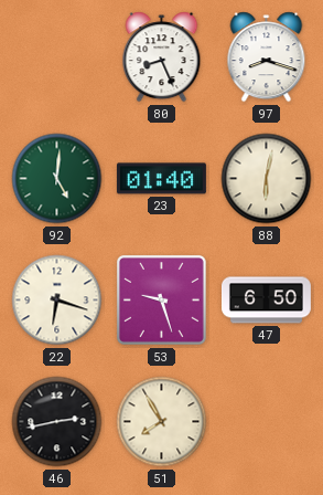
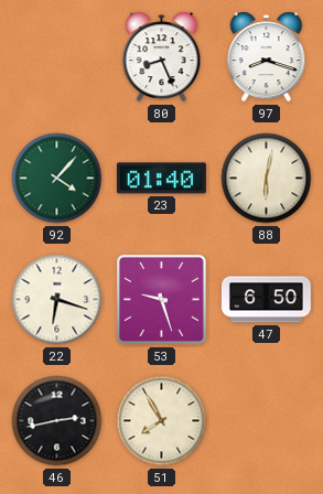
92: 5:01 -> 4:07
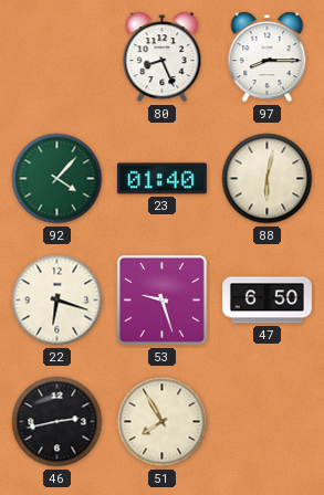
97: 8:18 -> 8:15
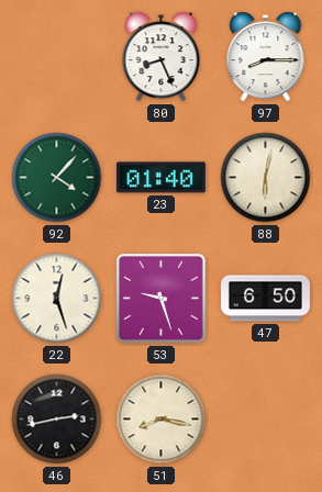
22: 6:18 -> 12:27
51: 7:55 -> 8:17
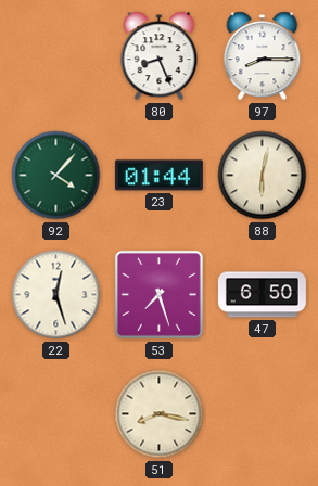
23: 01:40 -> 01:44
53: 9:27 -> 7:27
46: 2:43 -> none
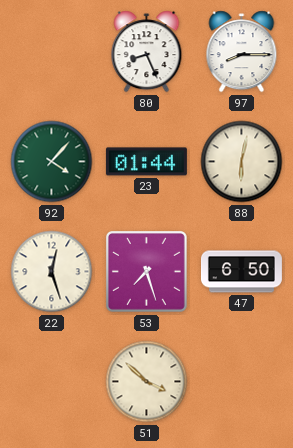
51: 8:17 -> 3:52
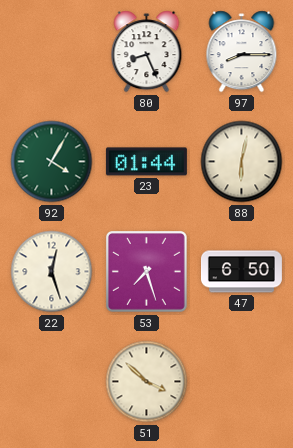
92: 4:07 -> 4:05
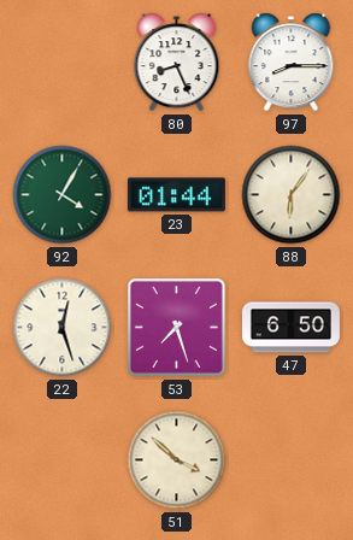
88: 6:02 -> 6:06
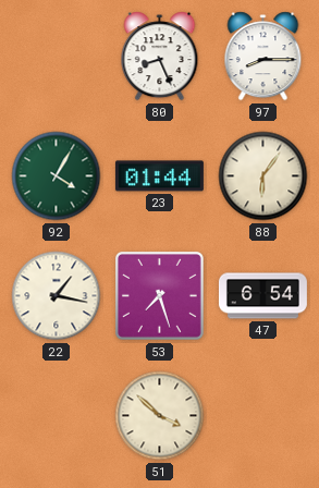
22: 12:27 -> 1:17
47: 6:50 -> 6:54
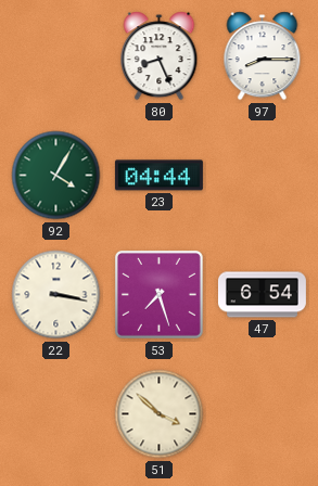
23: 01:44 -> 04:44
88: 6:06 -> none
22: 1:17 -> 3:17
